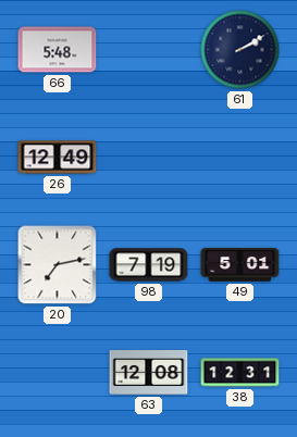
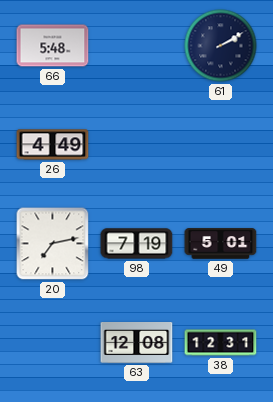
26: 12:49 -> 4:49
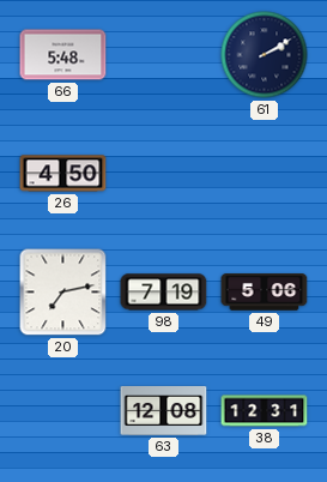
26: 4:49 -> 4:50
49: 5:01 -> 5:06
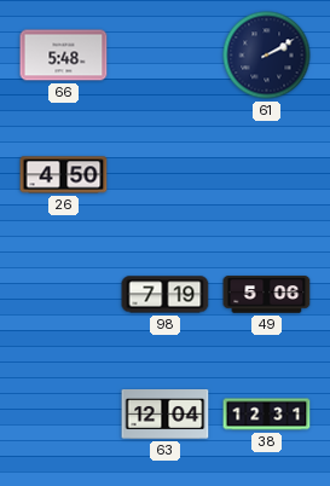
20: 7:13 -> none
63: 12:08 -> 12:04
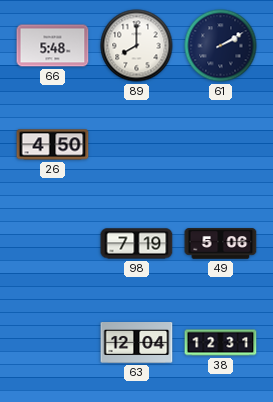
89: none -> 8:00
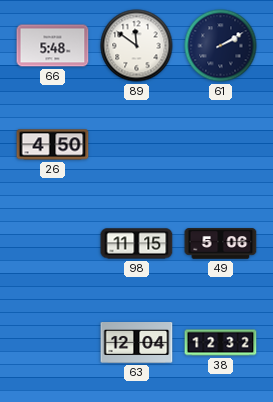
89: 8:00 -> 11:51
98: 7:19 -> 11:15
38: 12:31 -> 12:32
